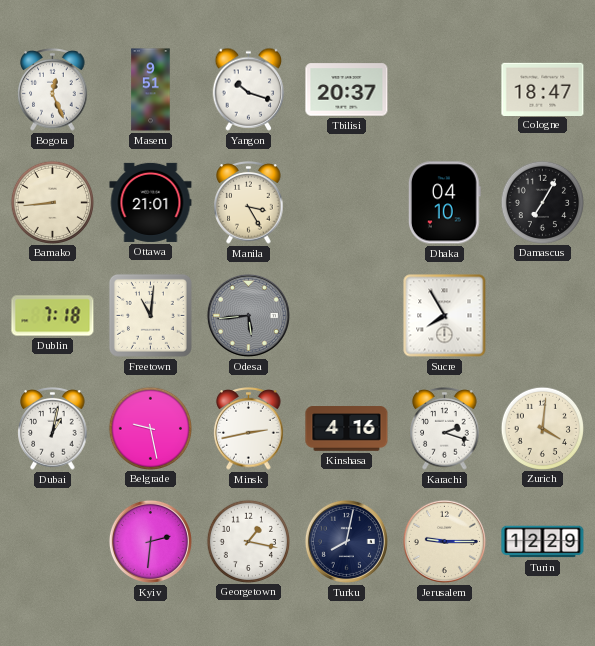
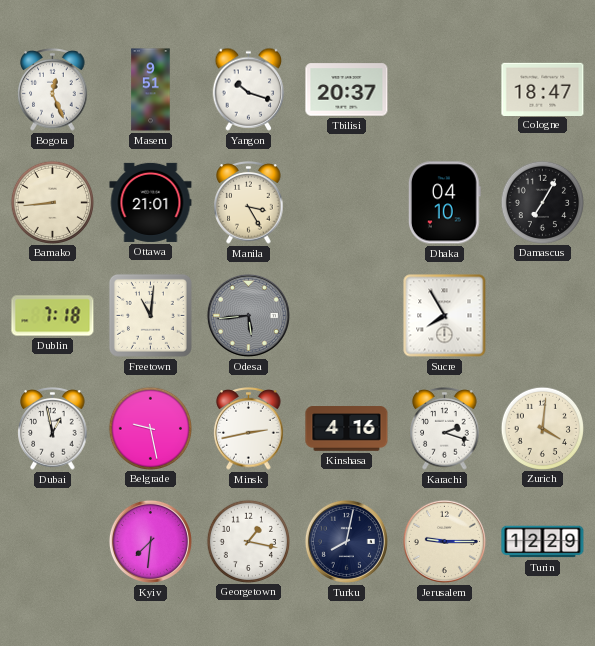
Dubai: 1:02 -> 12:58
Kyiv: 2:31 -> 7:31
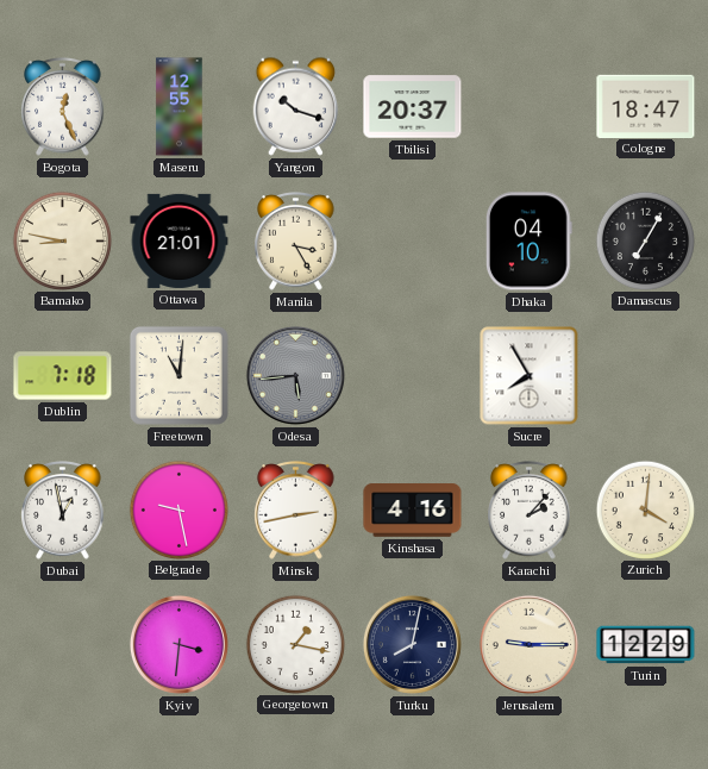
Maseru: 9:51 -> 12:55
Bamako: 8:44 -> 8:47
Karachi: 2:18 -> 2:07
Kyiv: 7:31 -> 3:31
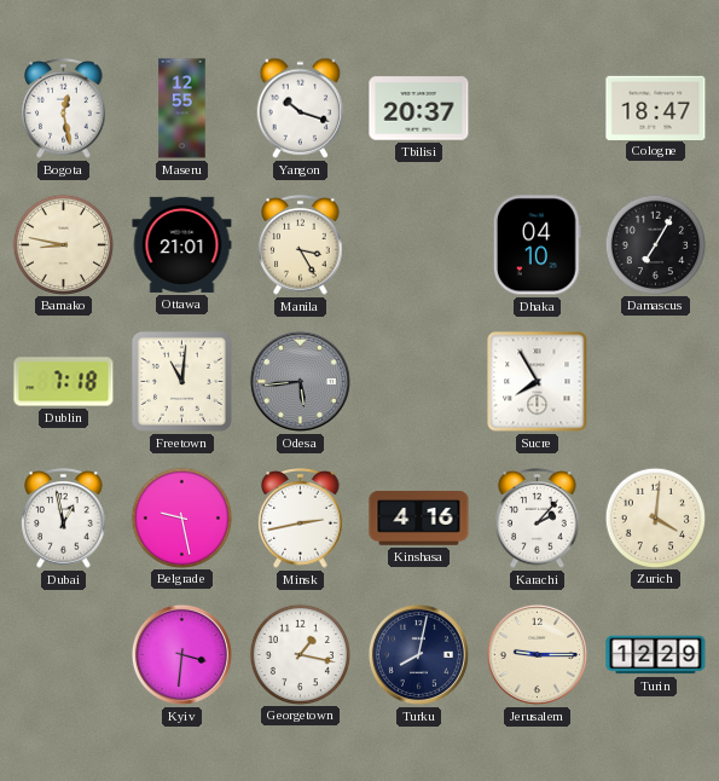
Bogota: 12:26 -> 12:28
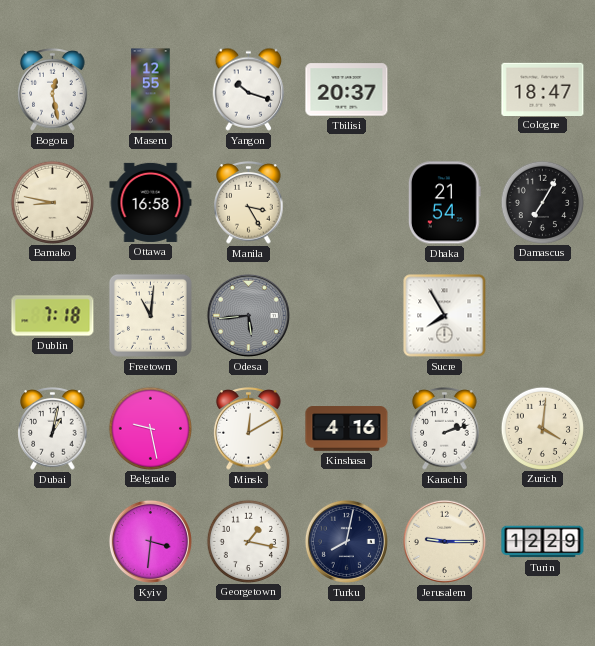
Ottawa: 21:01 -> 16:58
Dhaka: 04:10 -> 21:54
Dubai: 12:58 -> 1:02
Minsk: 2:43 -> 12:10
Karachi: 2:07 -> 2:12
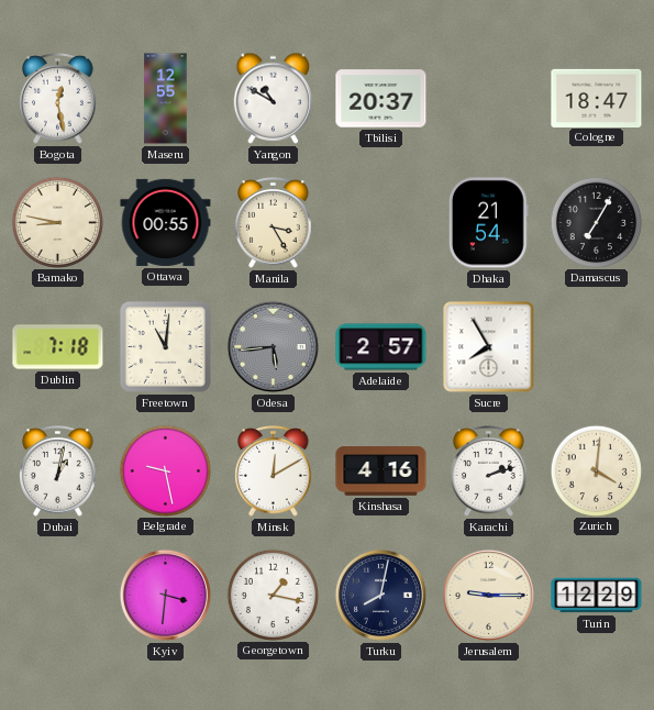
Yangon: 10:18 -> 10:50
Ottawa: 16:58 -> 00:55
Adelaide: none -> 2:57
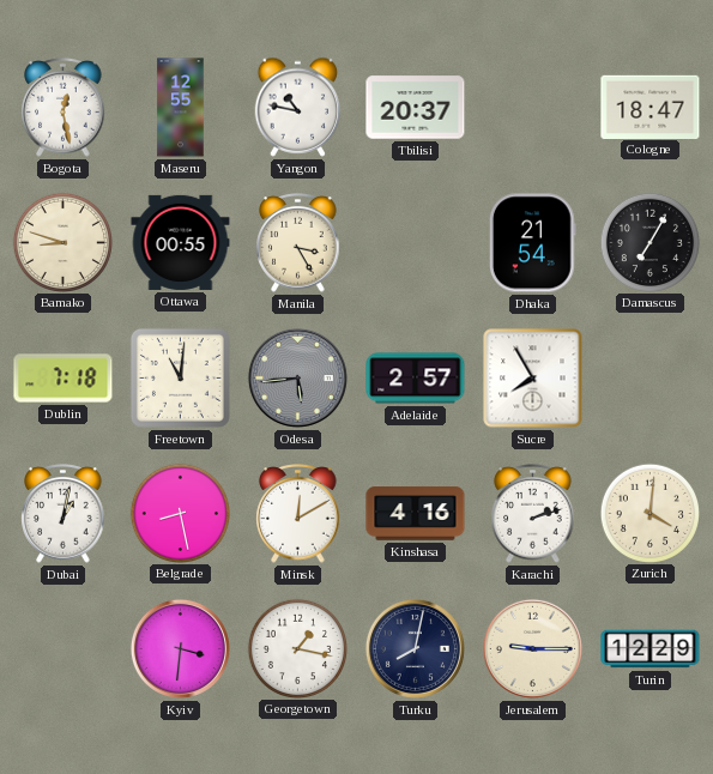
Yangon: 10:50 -> 10:47
Bamako: 8:47 -> 8:48
Belgrade: 9:28 -> 8:28
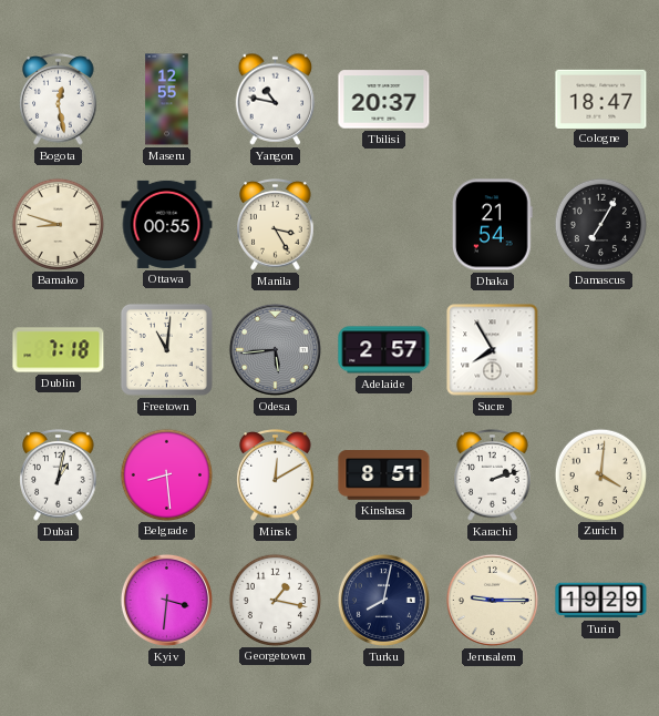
Belgrade: 8:28 -> 8:29
Kinshasa: 4:16 -> 8:51
Turin: 12:29 -> 19:29
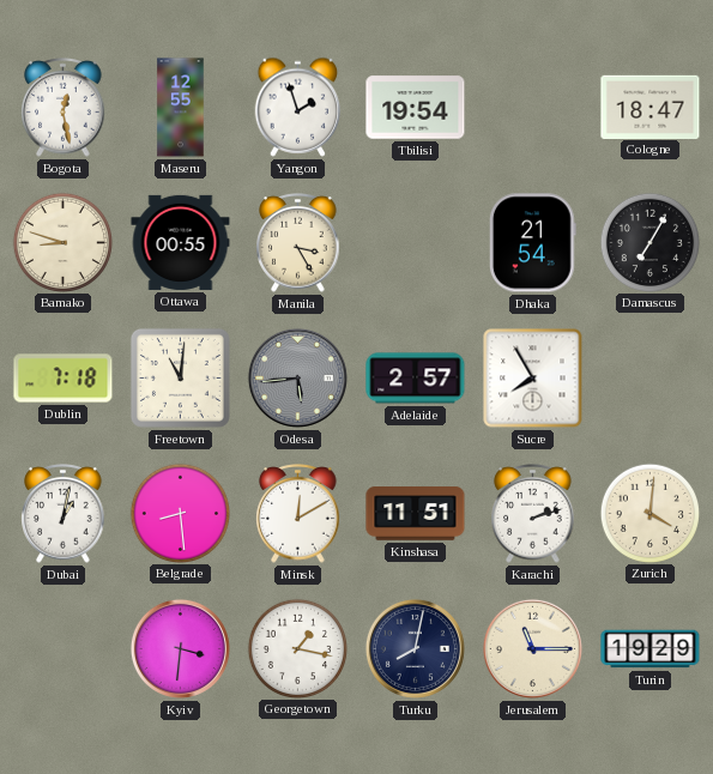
Yangon: 10:47 -> 1:57
Tbilisi: 20:37 -> 19:54
Kinshasa: 8:51 -> 11:51
Jerusalem: 9:15 -> 11:15
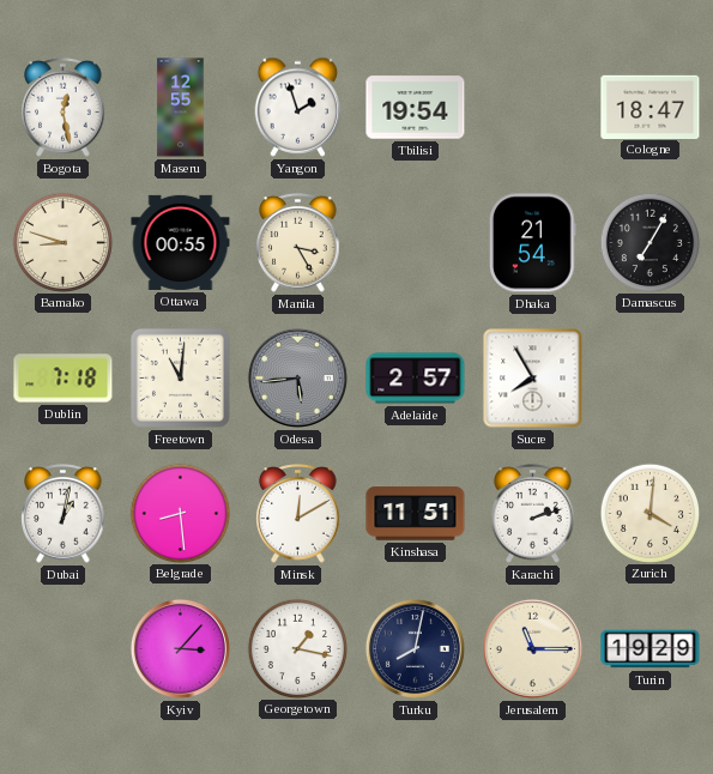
Kyiv: 3:31 -> 3:07
